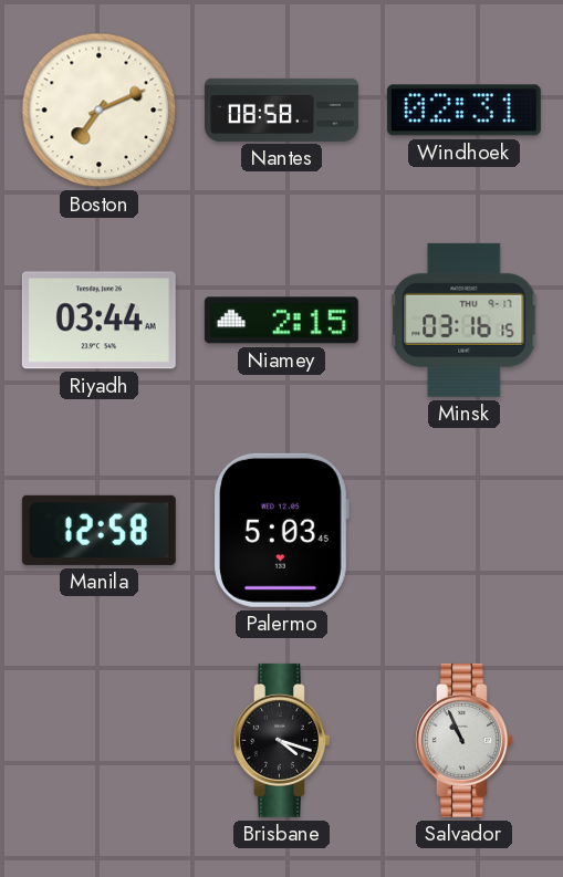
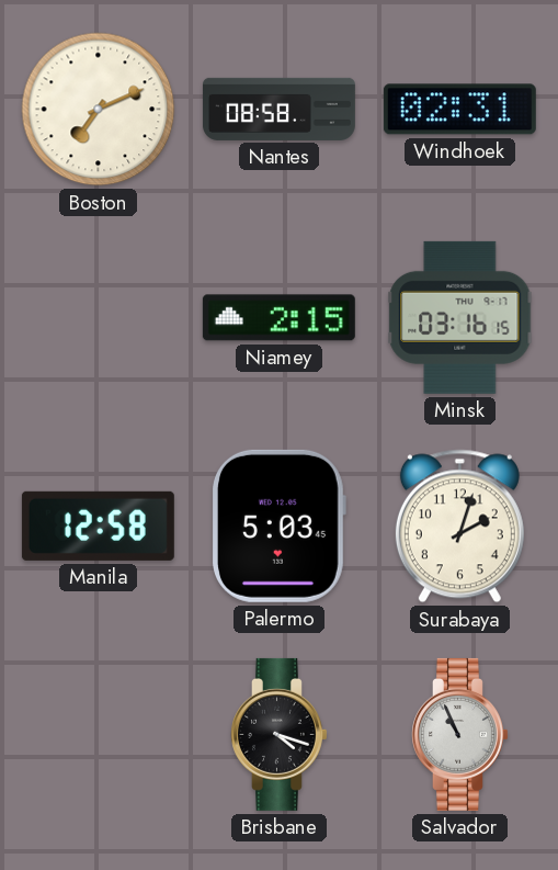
Riyadh: 03:44 -> none
Surabaya: none -> 2:03
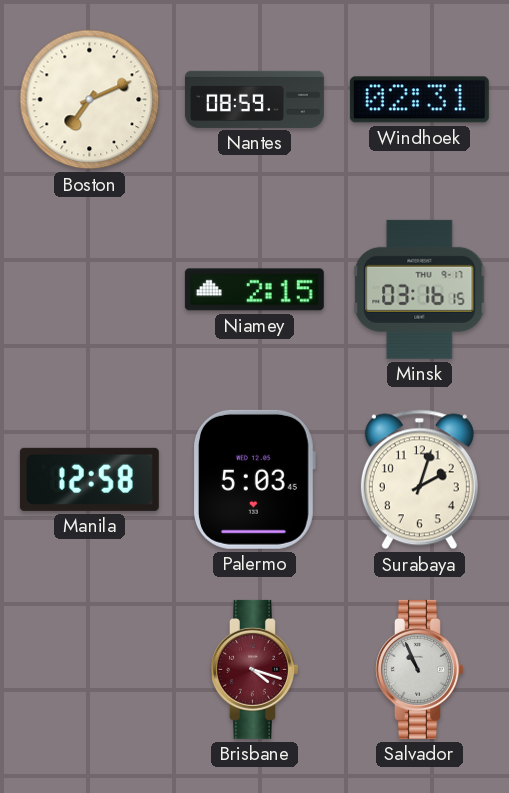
Nantes: 08:58 -> 08:59
Brisbane dial: black -> burgundy
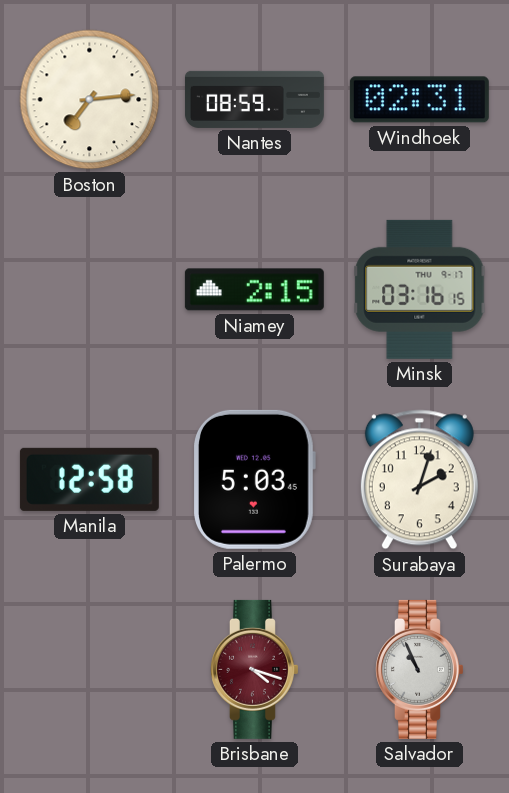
Boston: 7:11 -> 7:14
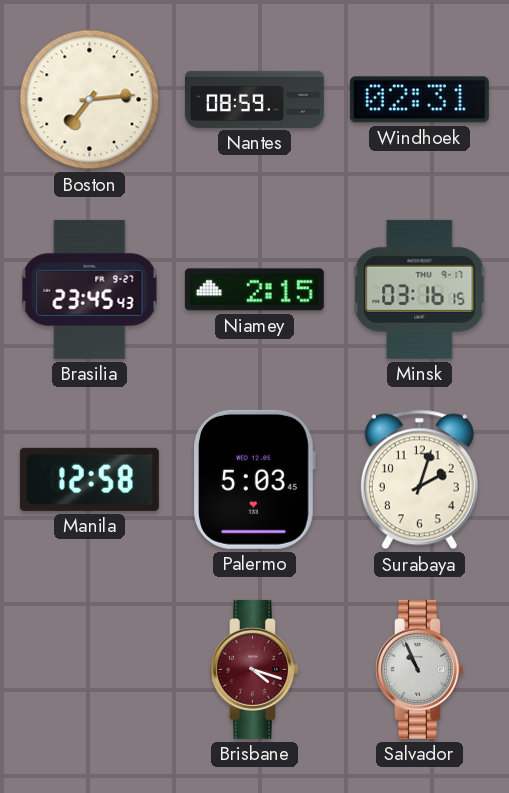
Brasilia: none -> 23:45
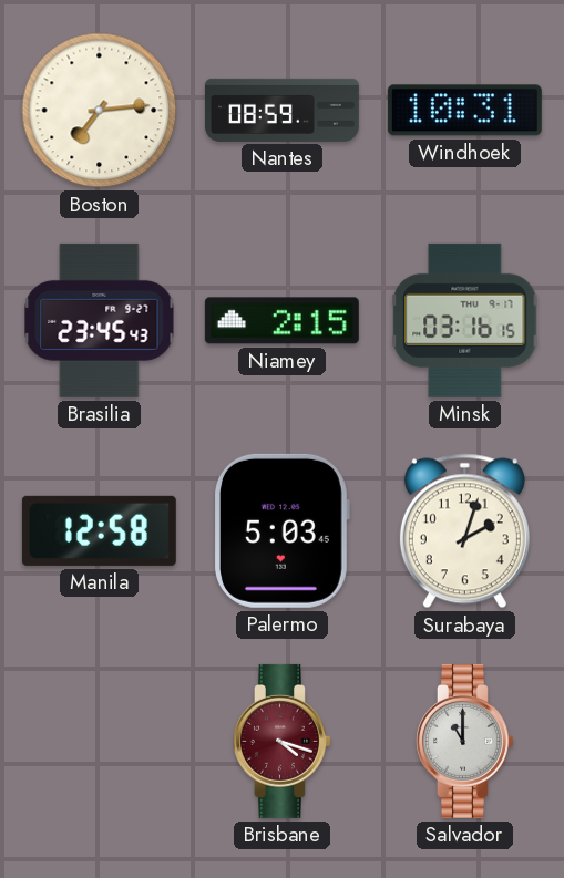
Windhoek: 02:31 -> 10:31
Salvador: 10:56 -> 11:00
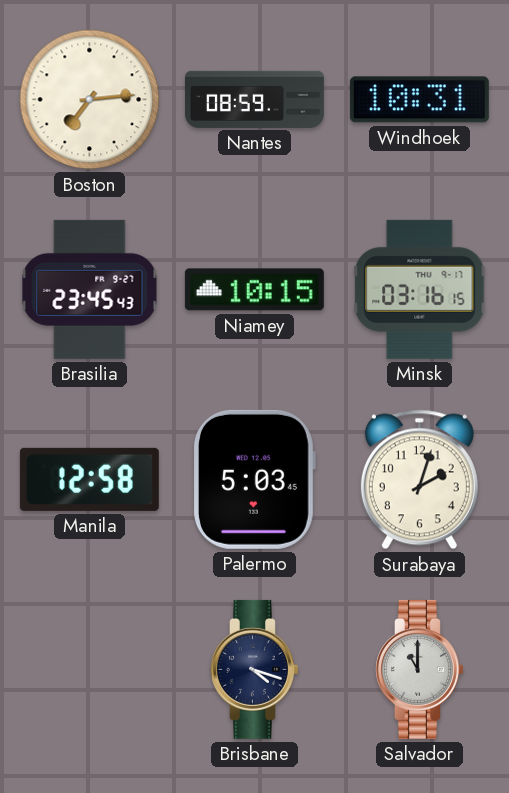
Niamey: 2:15 -> 10:15
Brisbane dial: burgundy -> navy
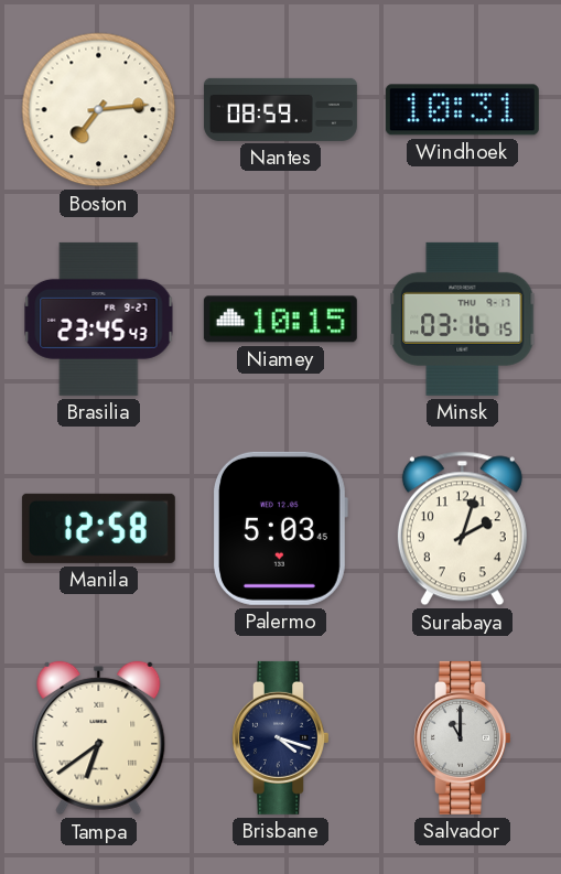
Tampa: none -> 6:39
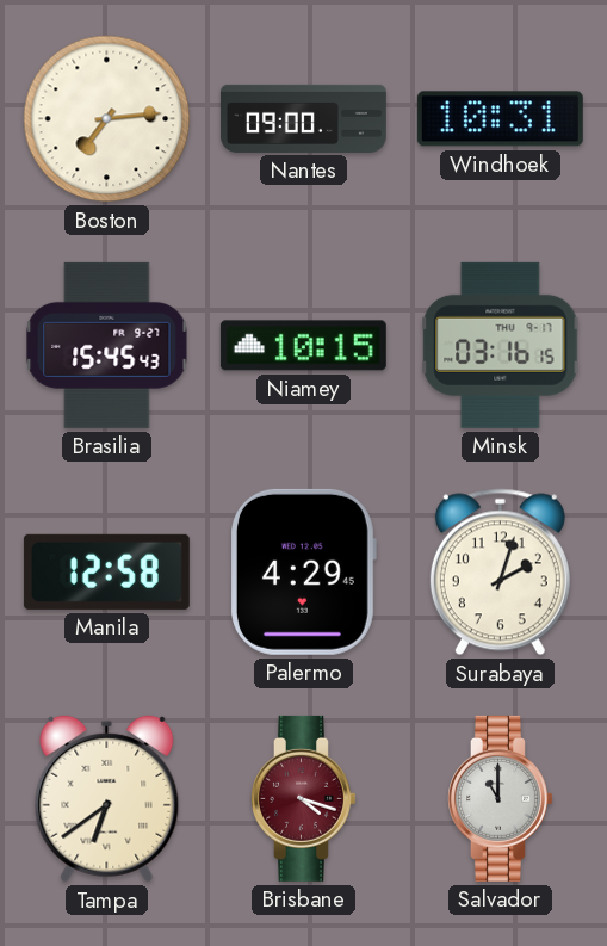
Nantes: 08:59 -> 09:00
Brasilia: 23:45 -> 15:45
Palermo: 5:03 -> 4:29
Brisbane dial: navy -> burgundy
